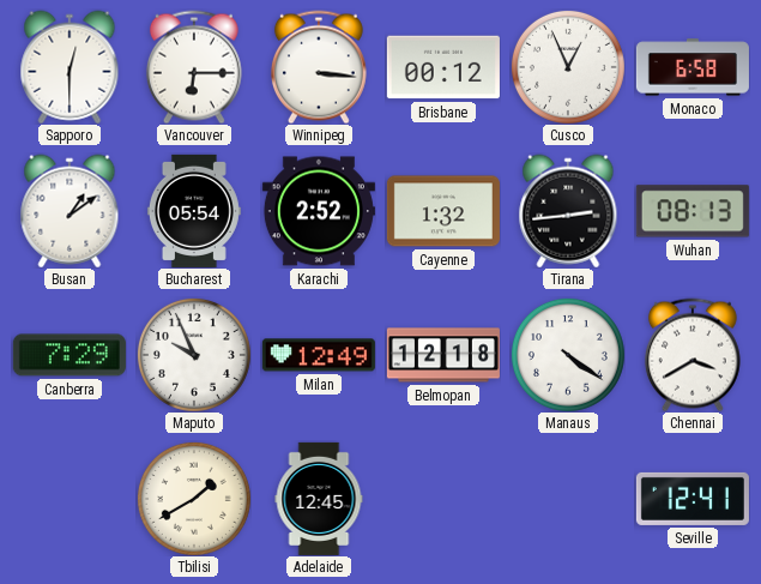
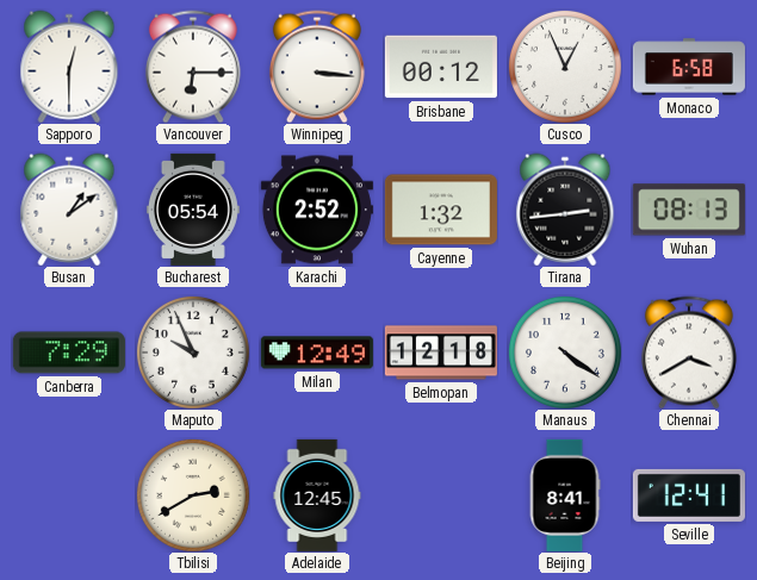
Tbilisi: 1:40 -> 2:40
Beijing: none -> 8:41
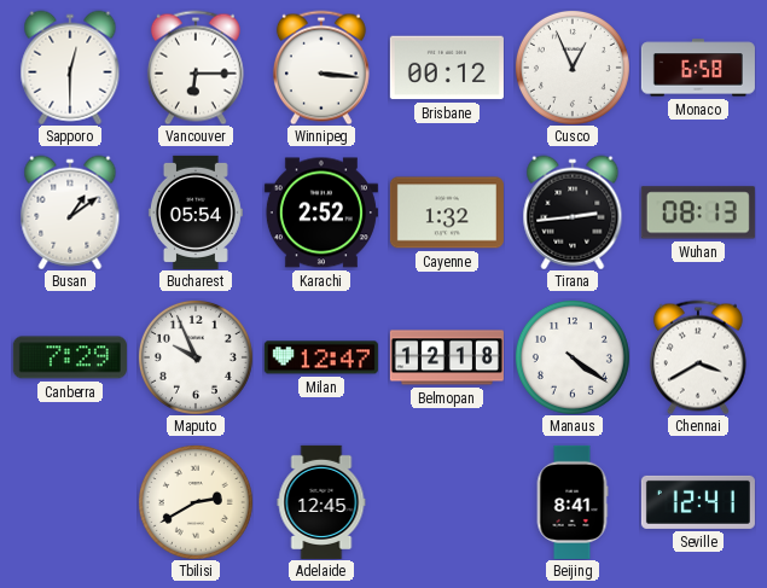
Milan: 12:49 -> 12:47
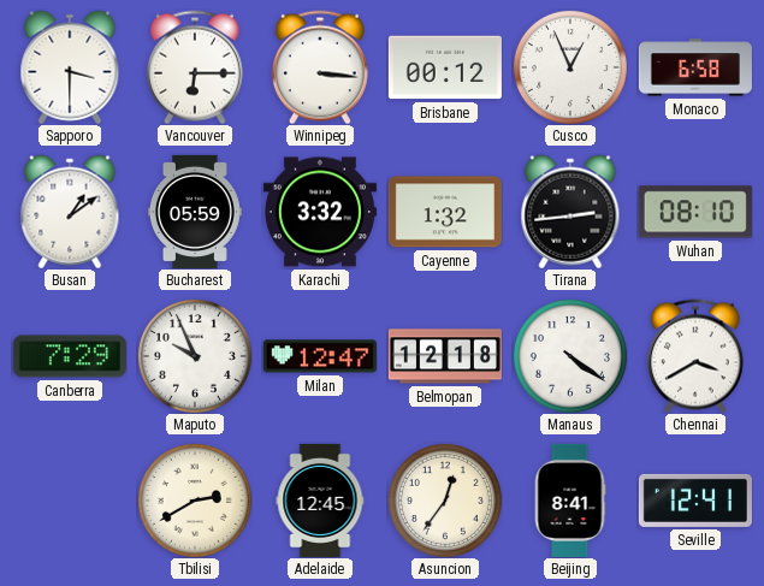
Sapporo: 12:30 -> 3:30
Bucharest: 05:54 -> 05:59
Karachi: 2:52 -> 3:32
Wuhan: 08:13 -> 08:10
Asuncion: none -> 12:36
